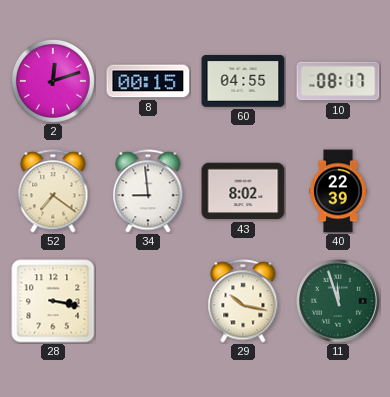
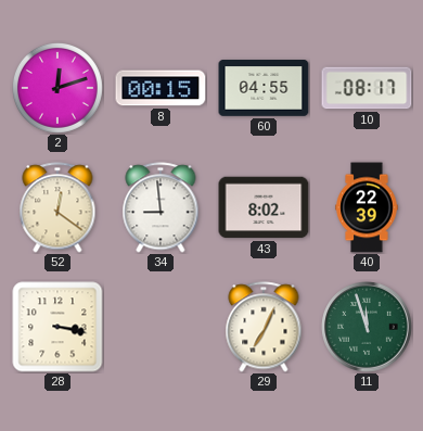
52: 7:21 -> 12:21
29: 10:17 -> 7:04
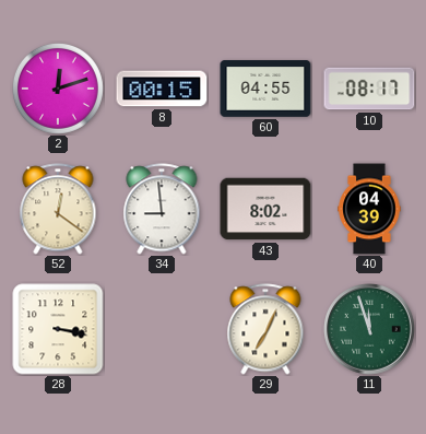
40: 22:39 -> 04:39
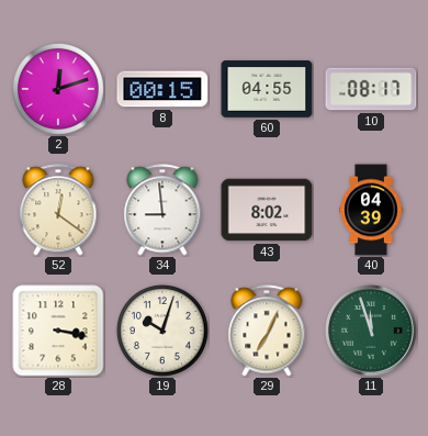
19: none -> 10:03
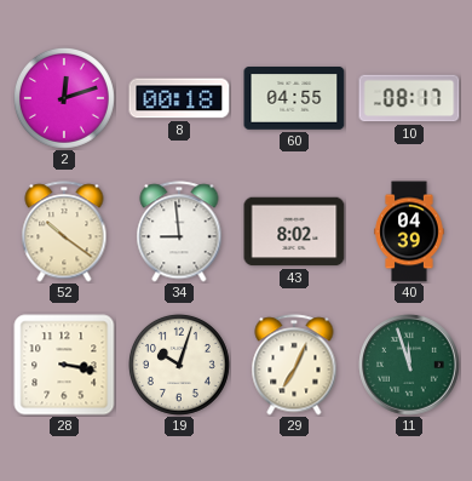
8: 00:15 -> 00:18
52: 12:21 -> 10:21
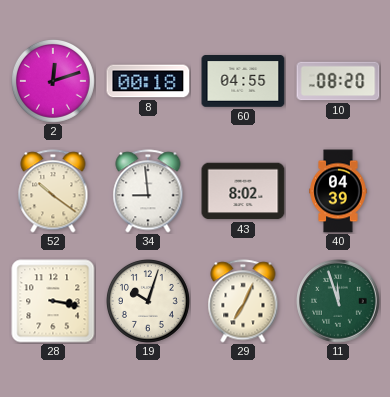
10: 08:17 -> 08:20
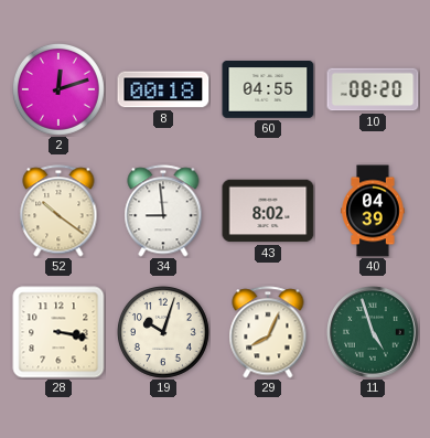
29: 7:04 -> 8:04
11: 11:57 -> 4:57
